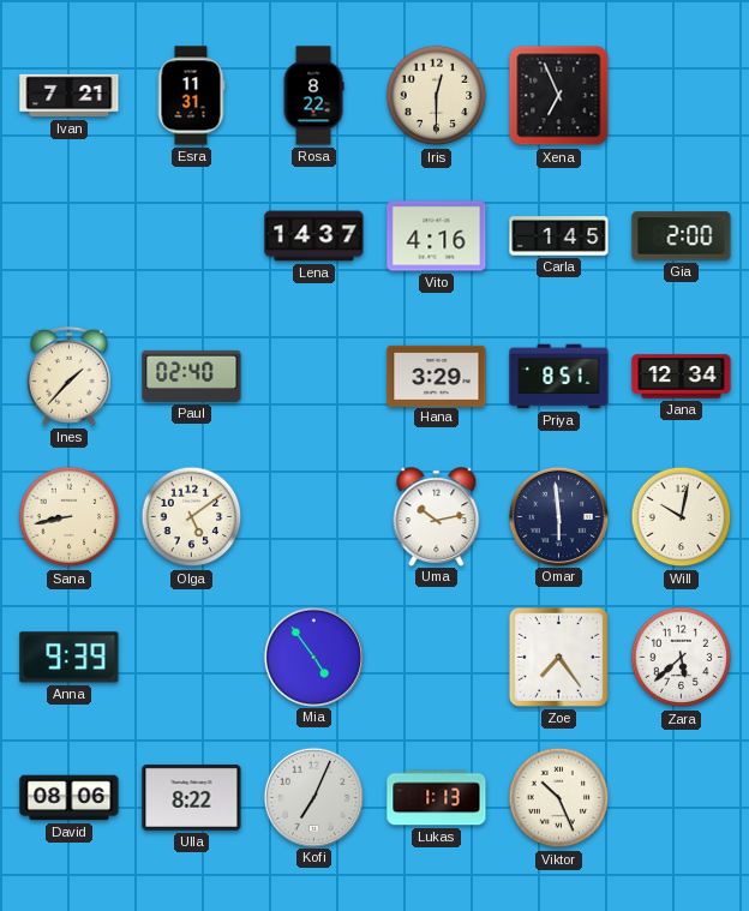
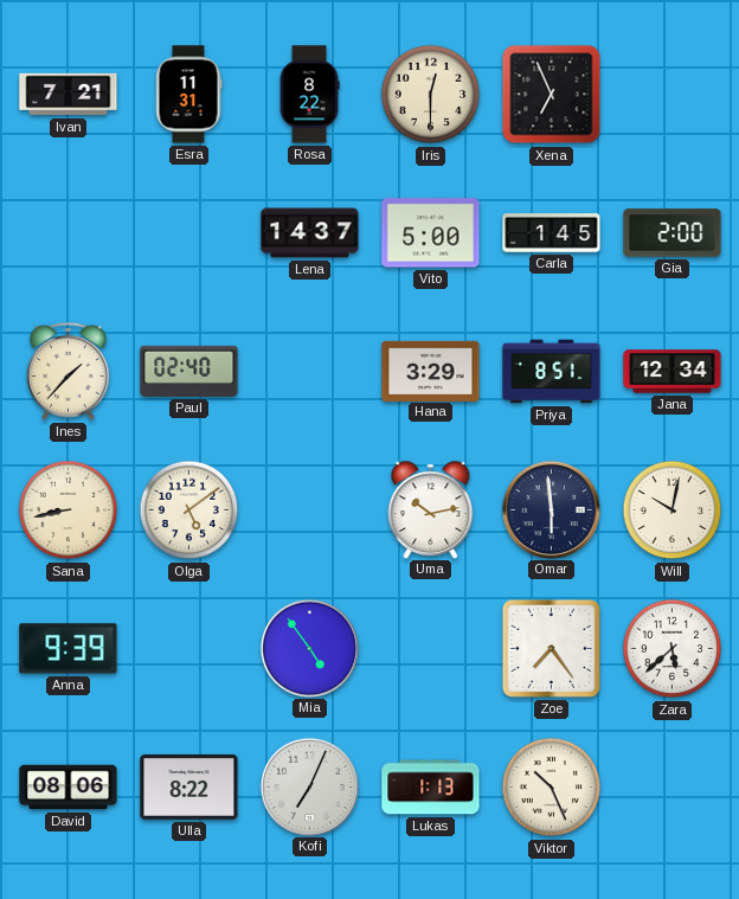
Vito: 4:16 -> 5:00
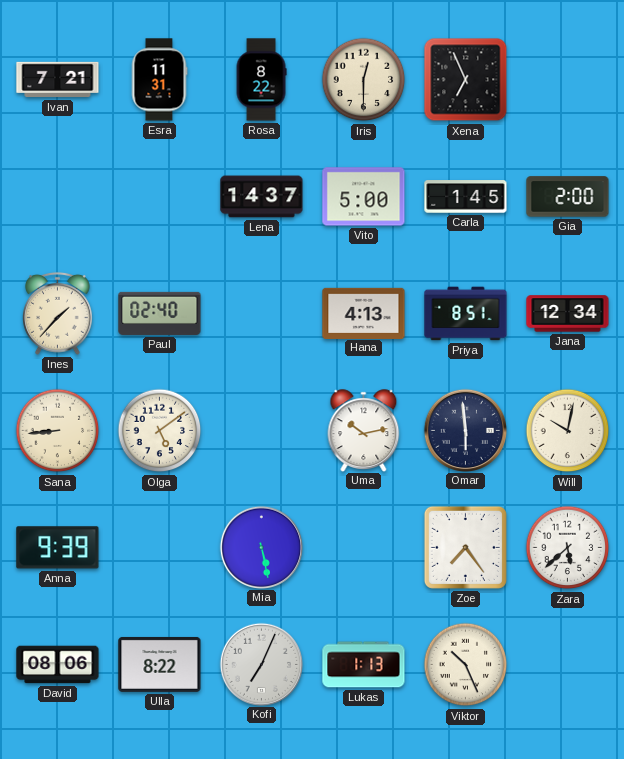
Hana: 3:29 -> 4:13
Sana: 8:43 -> 8:44
Mia: 4:54 -> 5:28
